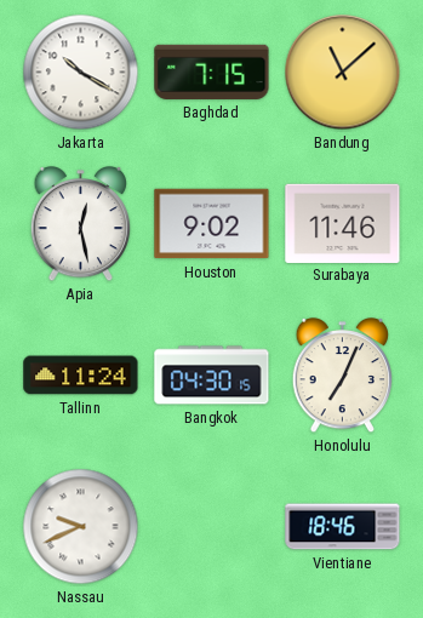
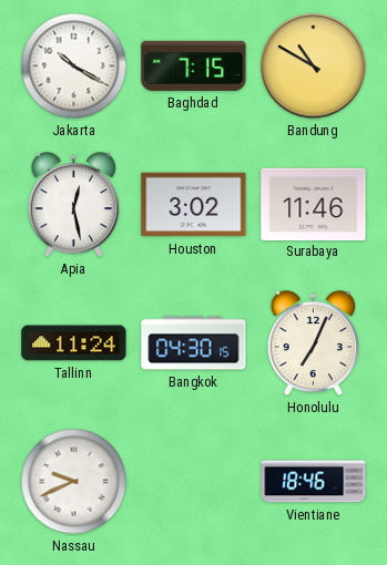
Bandung: 11:08 -> 10:50
Houston: 9:02 -> 3:02
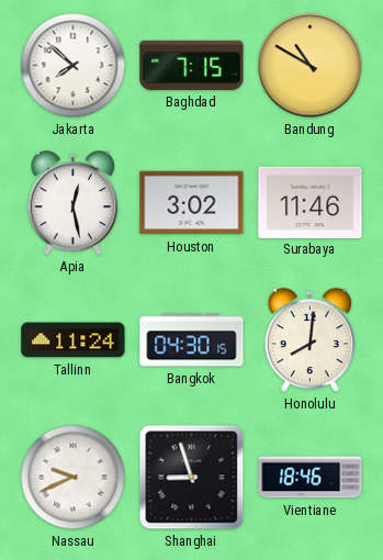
Jakarta: 10:20 -> 7:52
Honolulu: 7:04 -> 8:01
Shanghai: none -> 8:57
